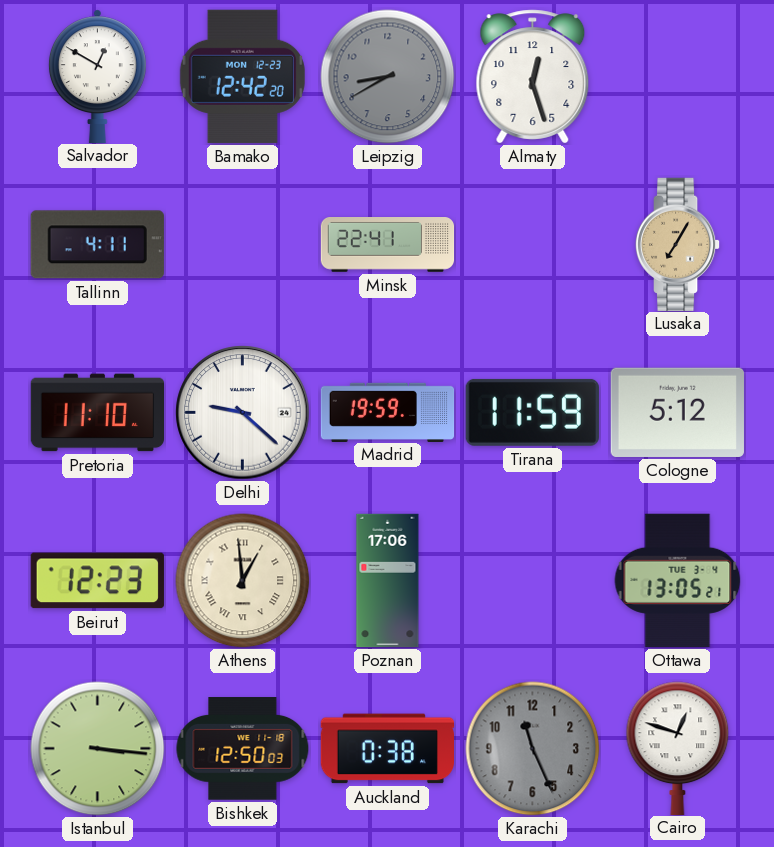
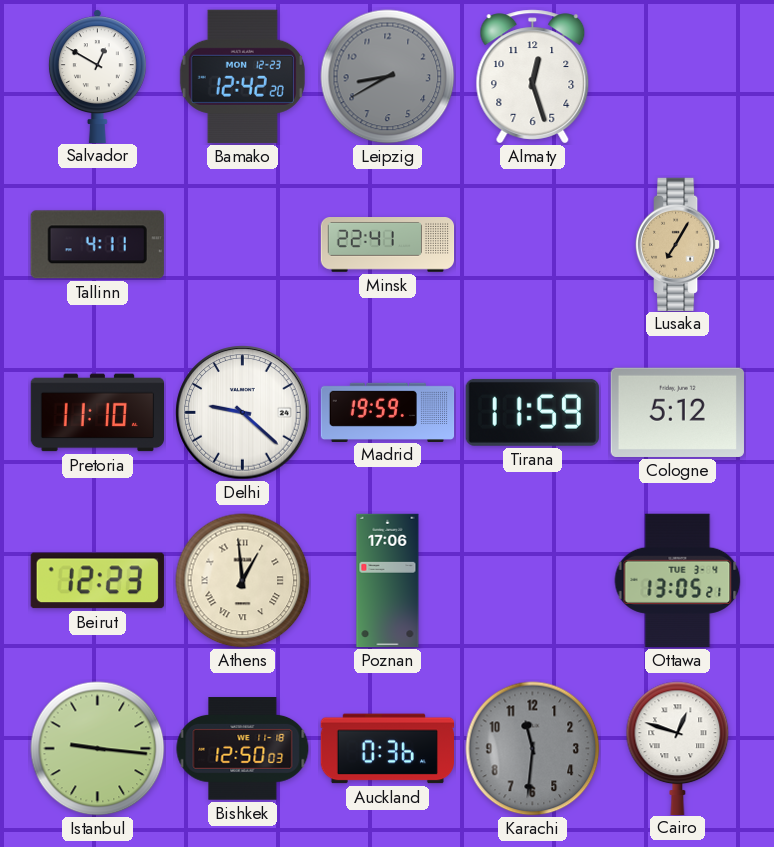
Istanbul: 3:16 -> 9:16
Auckland: 0:38 -> 0:36
Karachi: 11:26 -> 11:31
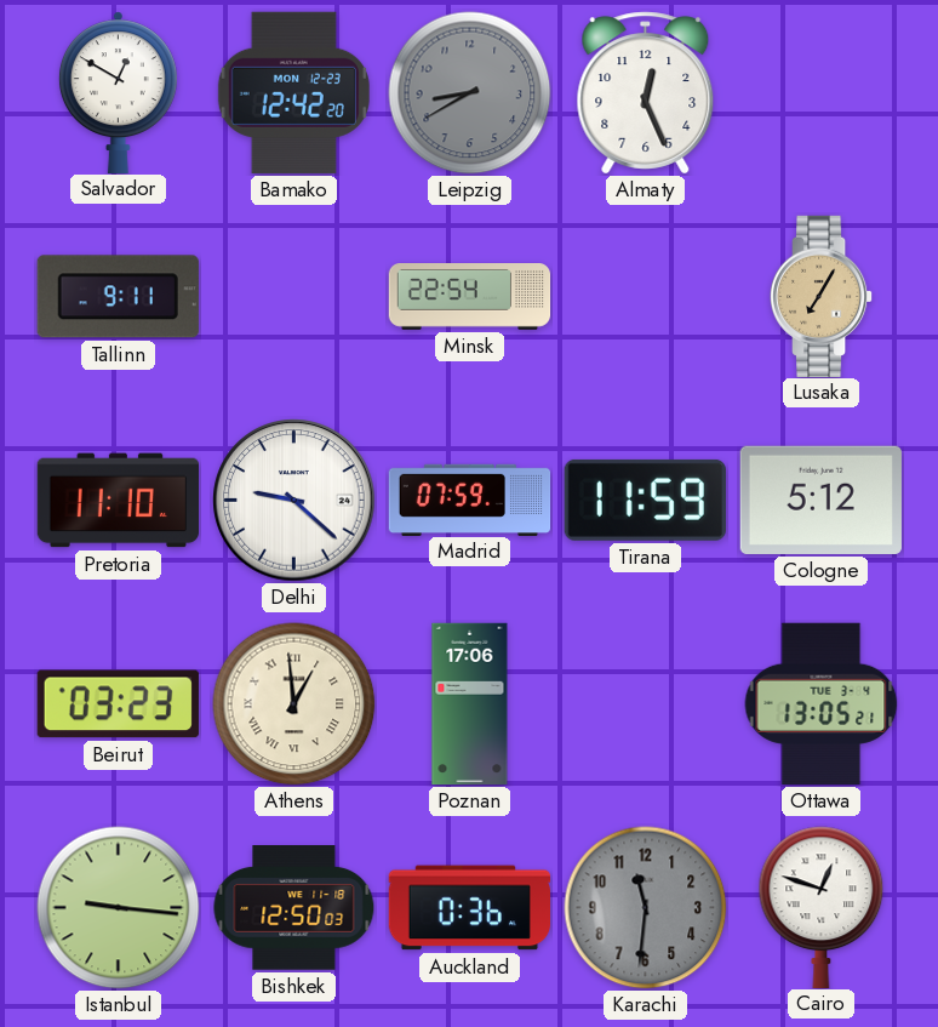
Almaty: 12:27 -> 12:26
Tallinn: 4:11 -> 9:11
Minsk: 22:41 -> 22:54
Madrid: 19:59 -> 07:59
Beirut: 12:23 -> 03:23
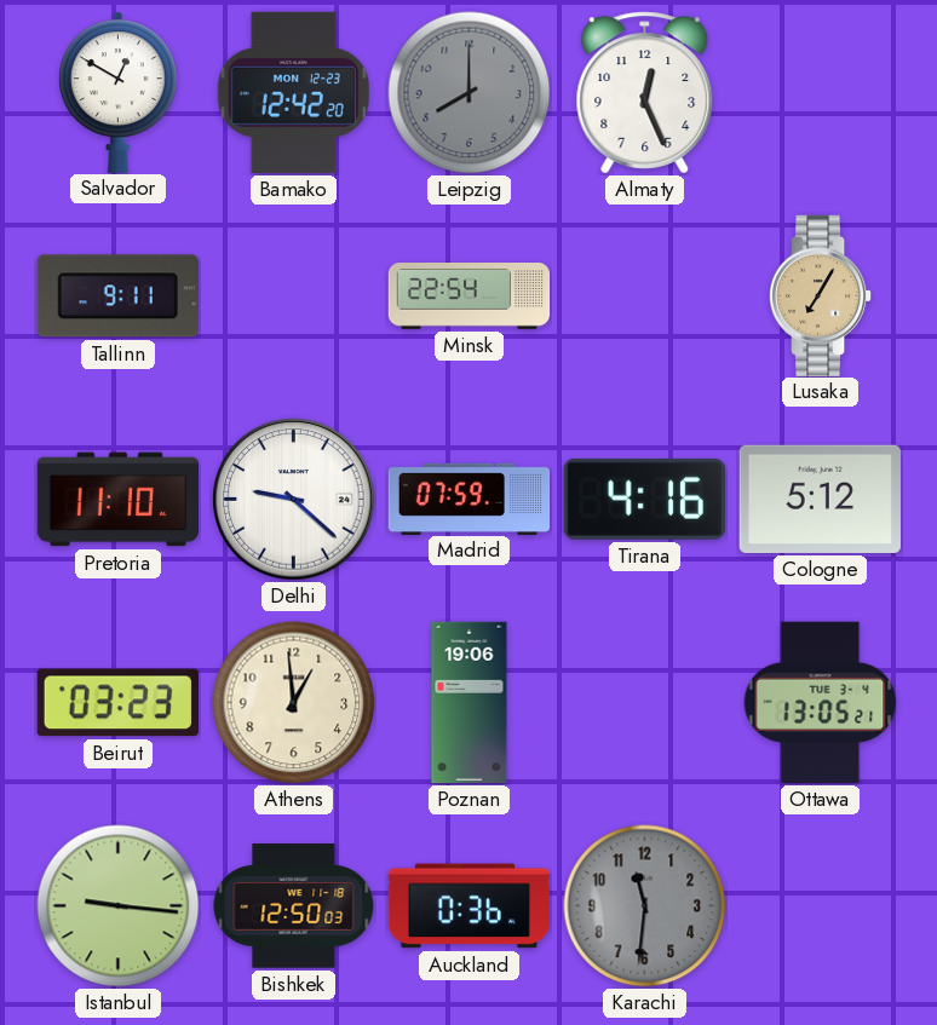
Leipzig: 8:40 -> 8:00
Tirana: 11:59 -> 4:16
Athens numerals: Roman -> Arabic
Poznan: 17:06 -> 19:06
Cairo: 12:48 -> none
